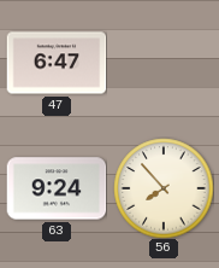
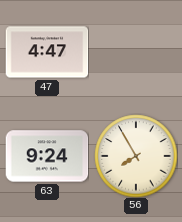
47: 6:47 -> 4:47
56: 7:53 -> 7:55
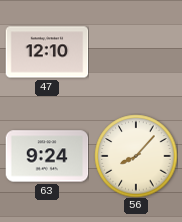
47: 4:47 -> 12:10
56: 7:55 -> 8:07
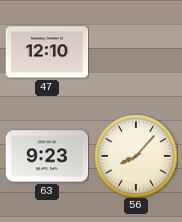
63: 9:24 -> 9:23
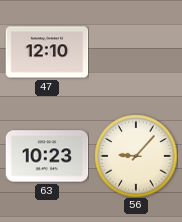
63: 9:23 -> 10:23
56: 8:07 -> 9:07
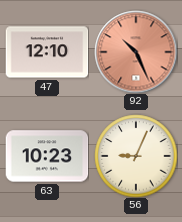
92: none -> 10:26
56: 9:07 -> 9:04
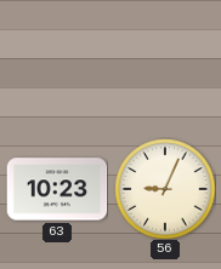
47: 12:10 -> none
92: 10:26 -> none
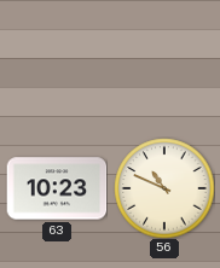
56: 9:04 -> 10:49
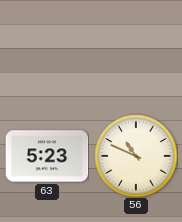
63: 10:23 -> 5:23
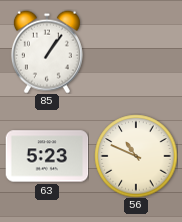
85: none -> 1:06
